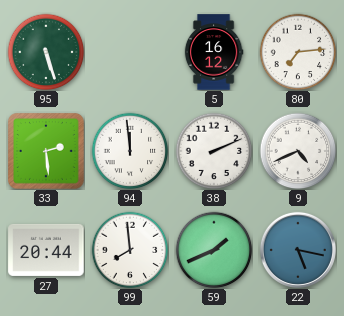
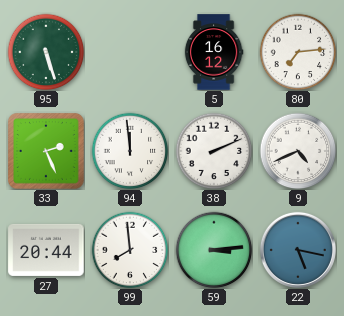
33: 2:29 -> 2:26
59: 1:41 -> 3:14
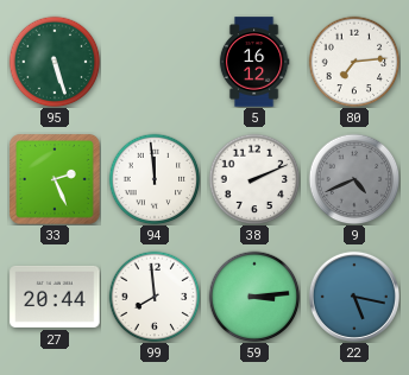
9 dial: white -> grey
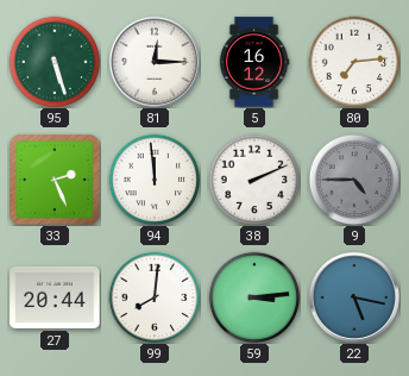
81: none -> 12:15
9: 4:41 -> 4:45
99: 7:59 -> 8:01
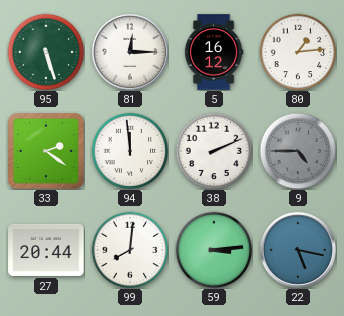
80: 7:14 -> 1:14
33: 2:26 -> 2:21
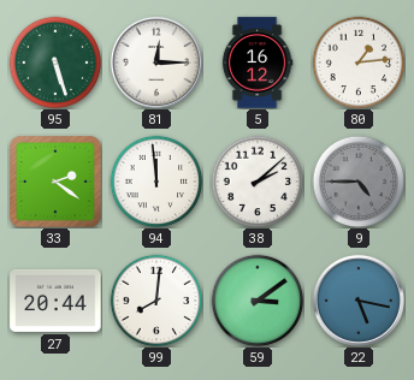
38: 2:11 -> 2:08
59: 3:14 -> 3:09
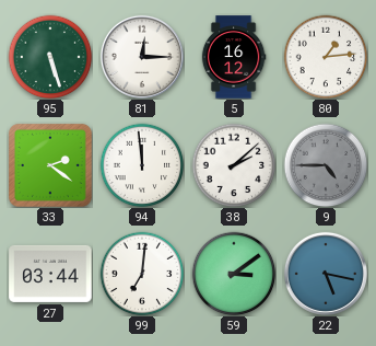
27: 20:44 -> 03:44
99: 8:01 -> 7:01
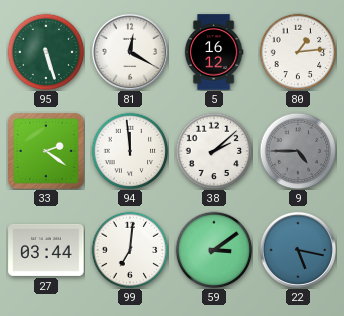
81: 12:15 -> 12:20
